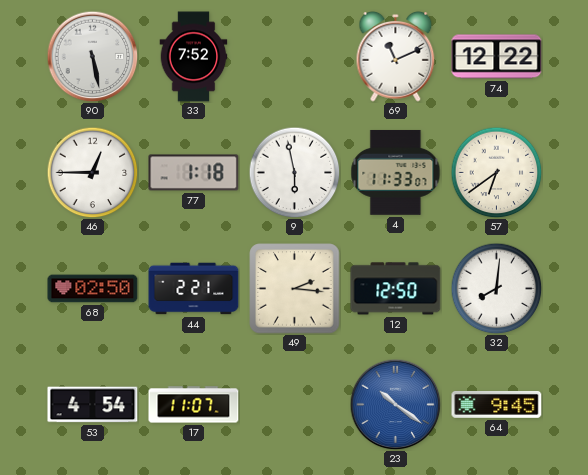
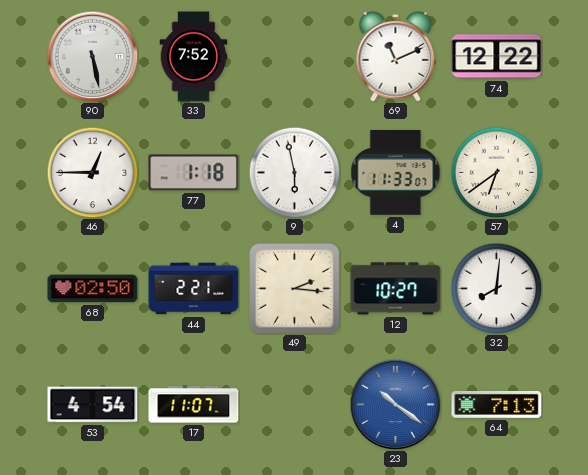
12: 12:50 -> 10:27
64: 9:45 -> 7:13
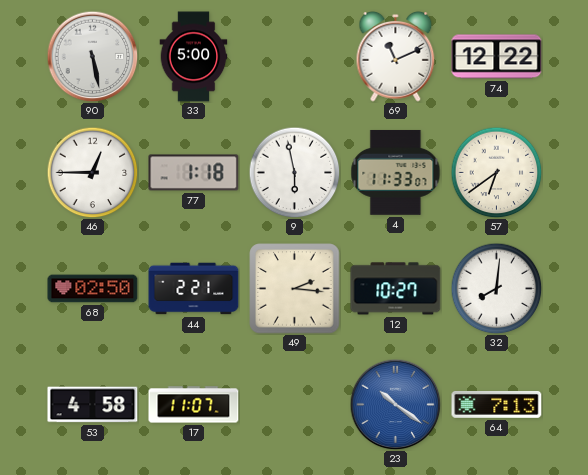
33: 7:52 -> 5:00
53: 4:54 -> 4:58
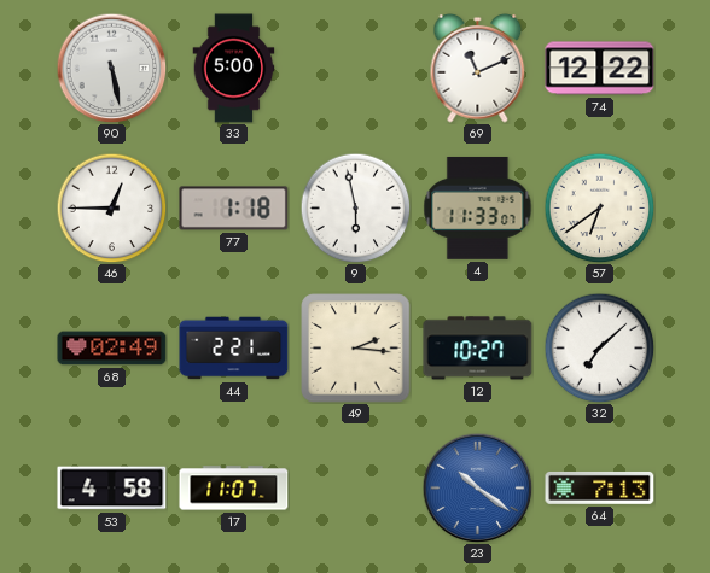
68: 02:50 -> 02:49
32: 8:01 -> 7:08
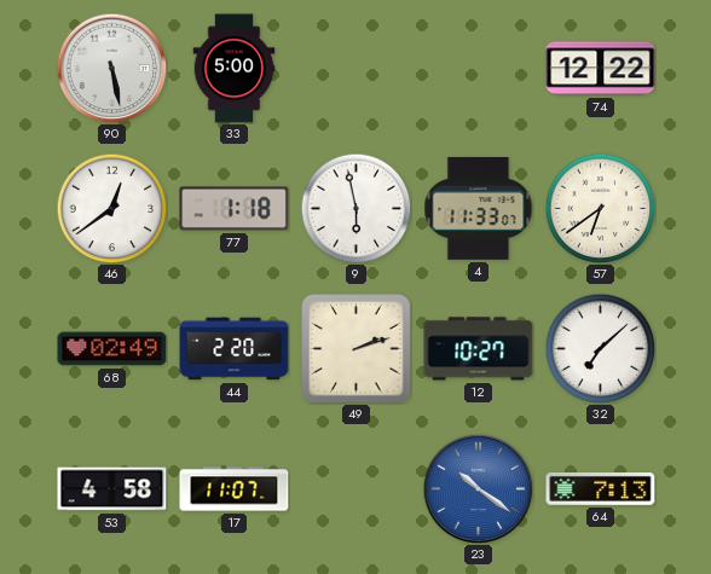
69: 11:11 -> none
46: 12:45 -> 12:39
44: 2:21 -> 2:20
49: 2:16 -> 2:12
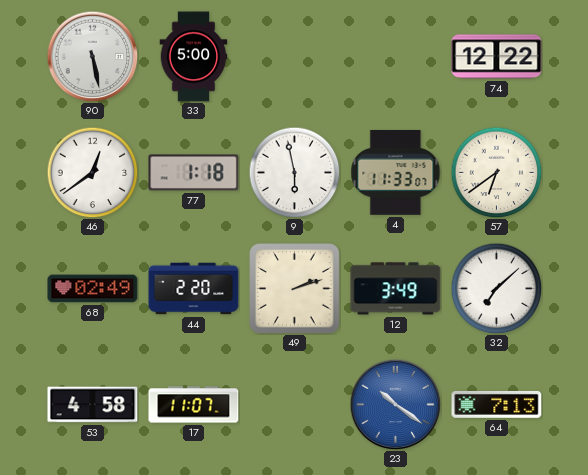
12: 10:27 -> 3:49
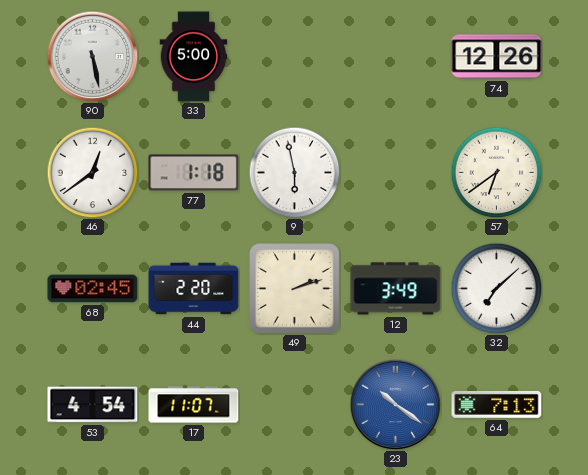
74: 12:22 -> 12:26
4: 11:33 -> none
68: 02:49 -> 02:45
53: 4:58 -> 4:54
